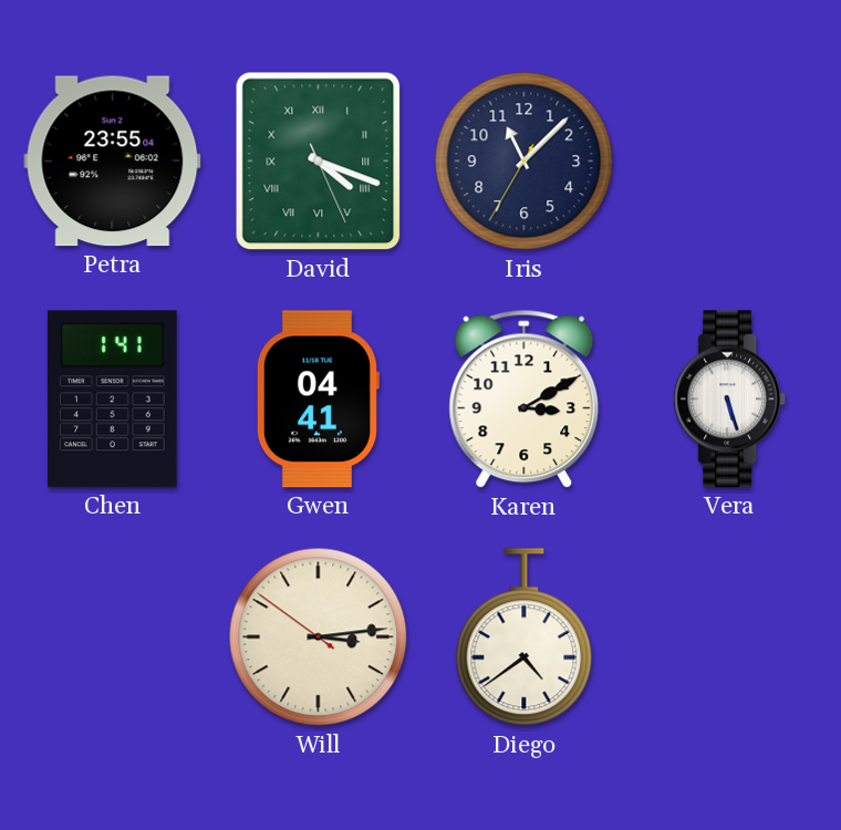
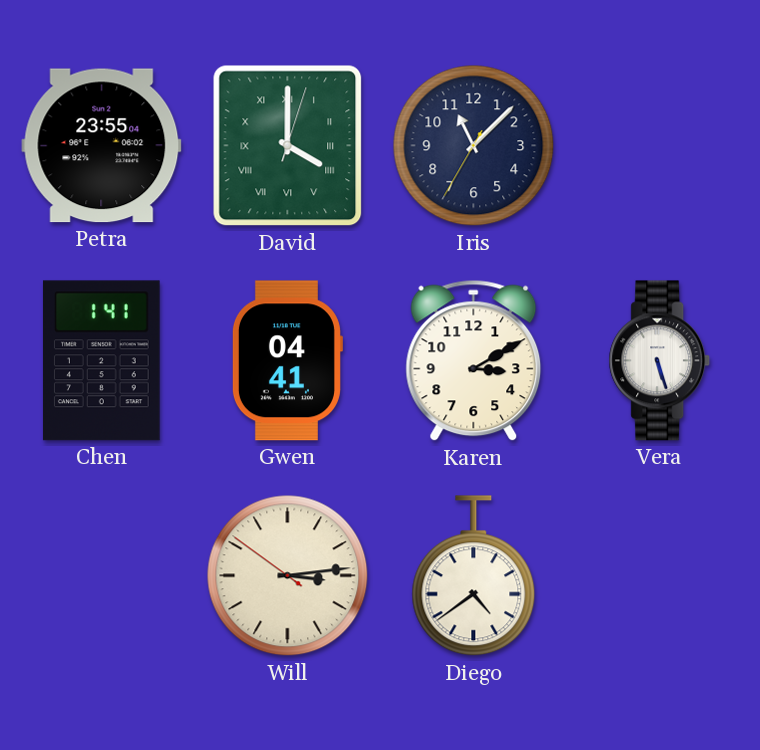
David: 4:18 -> 4:00
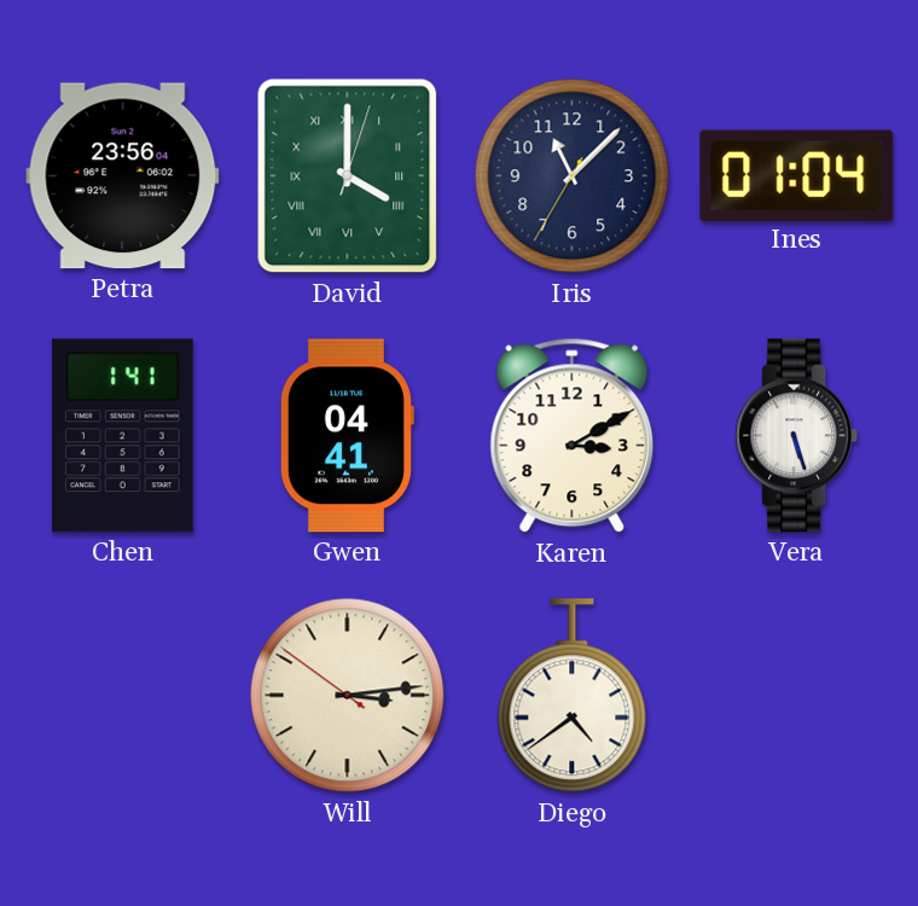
Petra: 23:55 -> 23:56
Ines: none -> 01:04
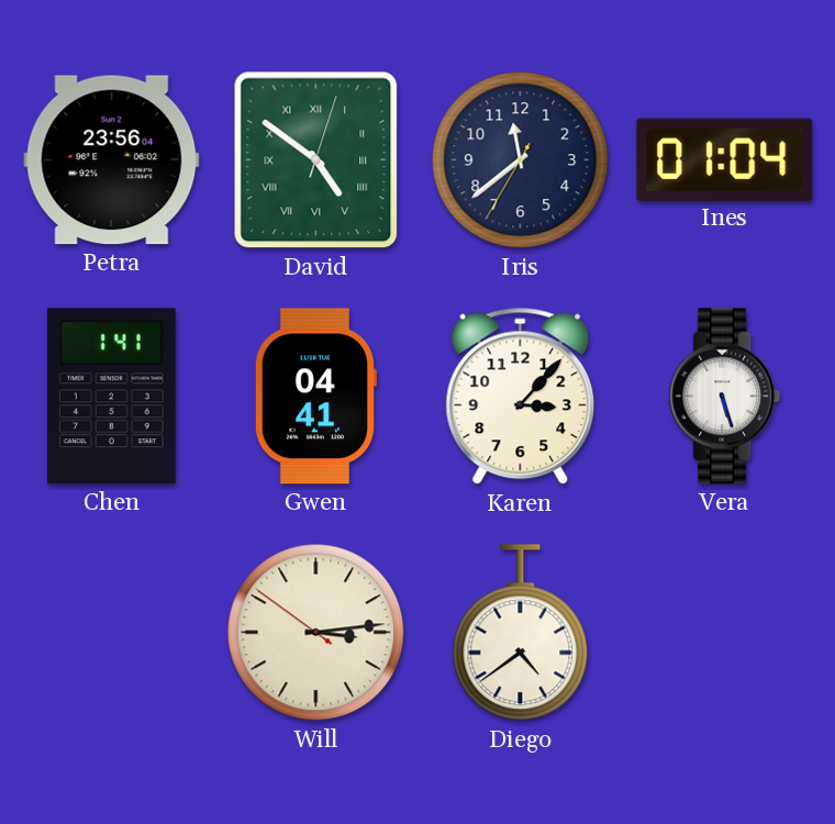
David: 4:00 -> 4:51
Iris: 11:07 -> 11:38
Karen: 3:10 -> 3:07
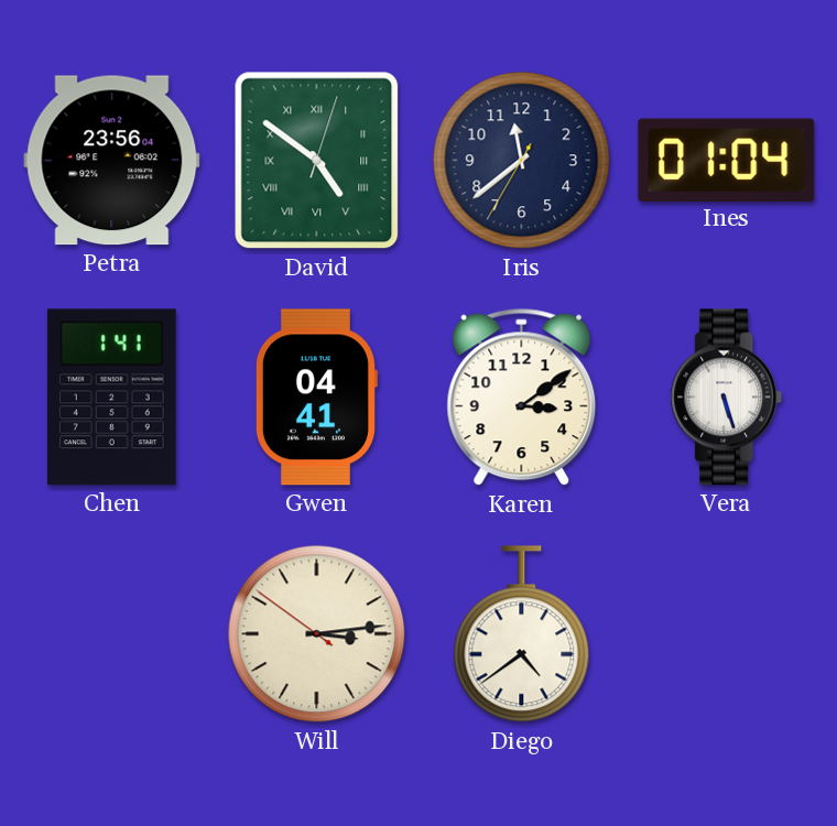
Karen: 3:07 -> 3:09
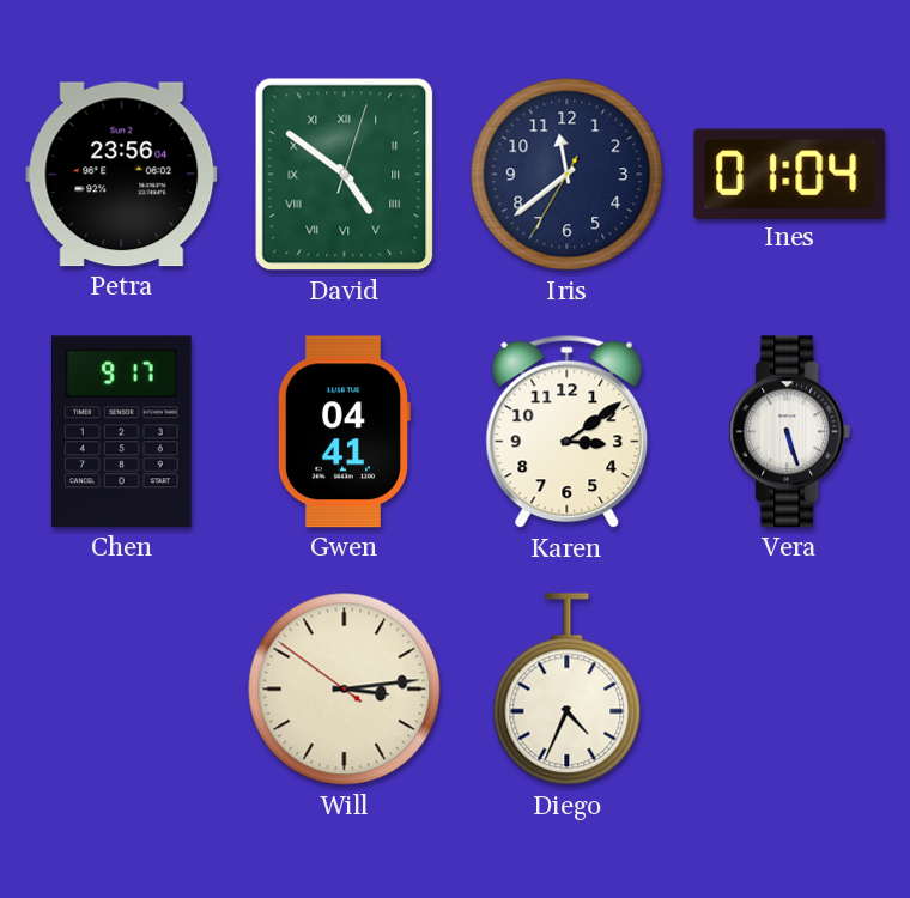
Chen: 1:41 -> 9:17
Diego: 4:39 -> 4:34
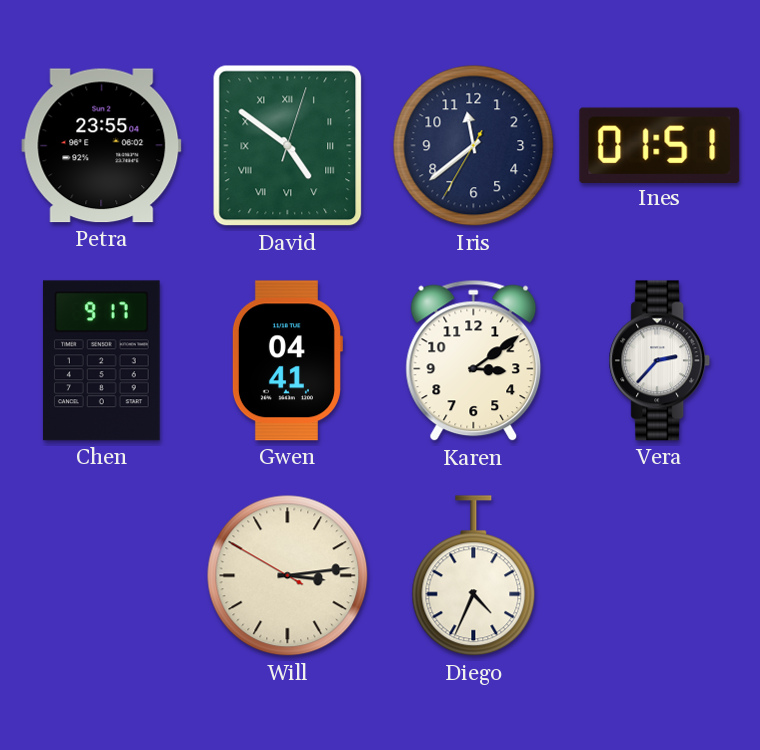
Petra: 23:56 -> 23:55
Ines: 01:04 -> 01:51
Vera: 5:27 -> 2:37
Will: 3:13:51 -> 3:13:50
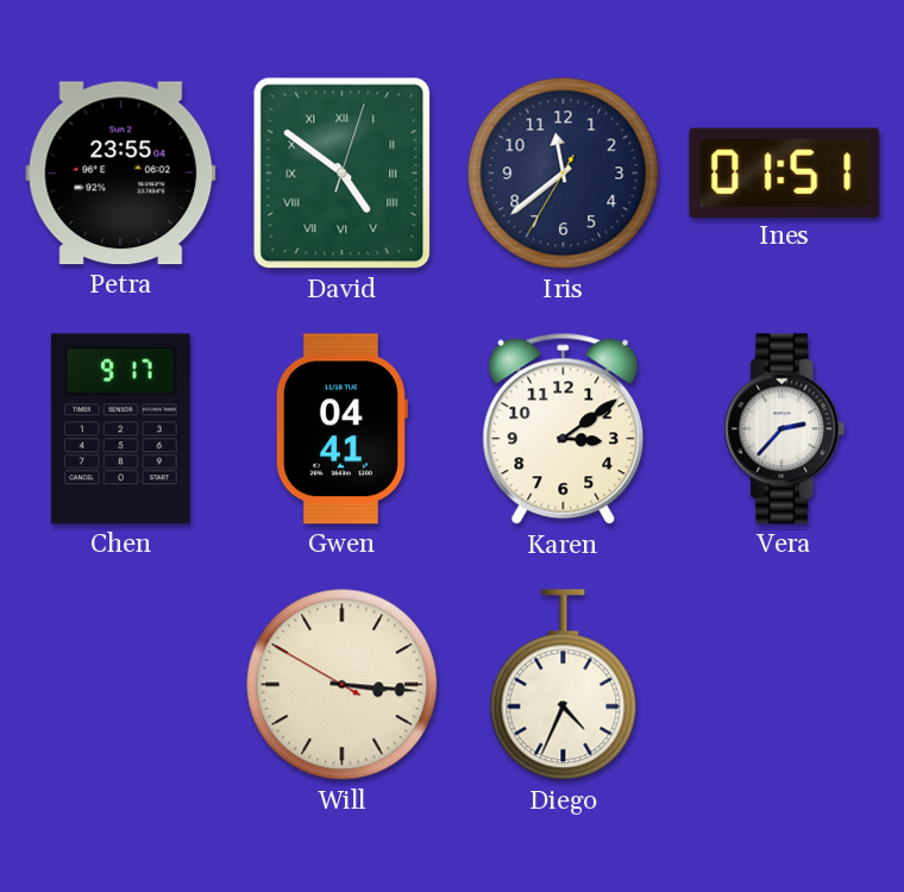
Will: 3:13 -> 3:15
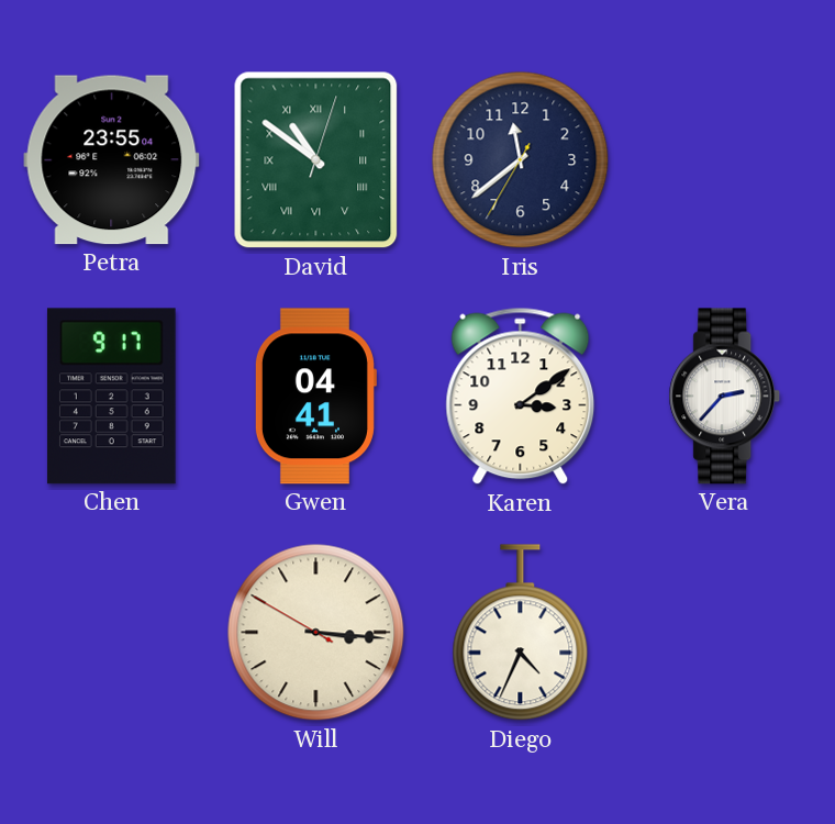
David: 4:51 -> 10:51
Ines: 01:51 -> none
